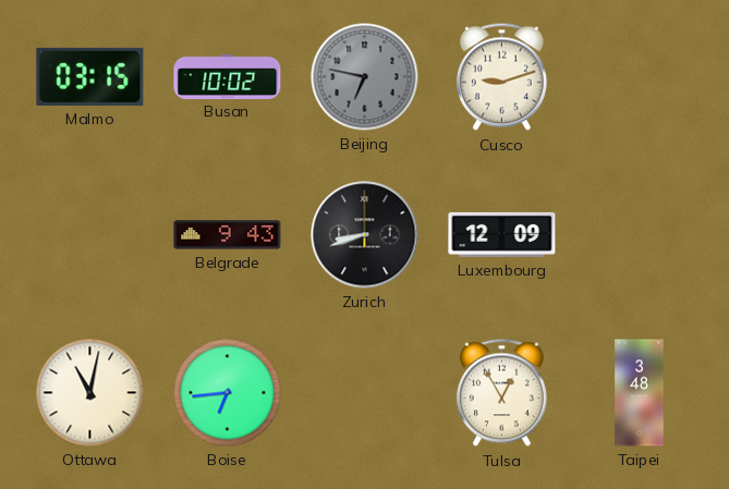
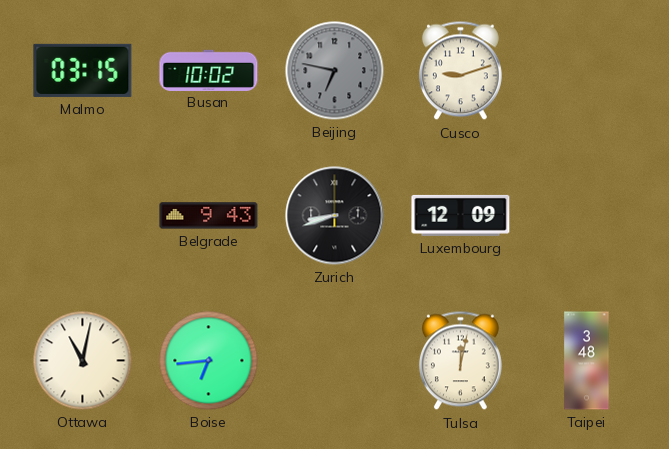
Tulsa: 12:55 -> 12:02
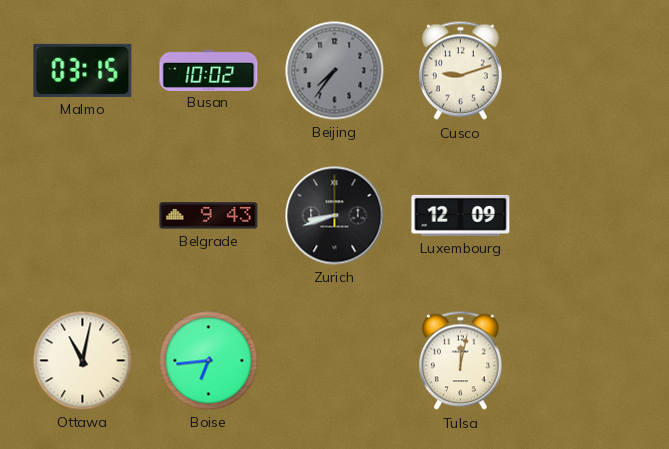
Beijing: 6:47 -> 7:36
Taipei: 3:48 -> none
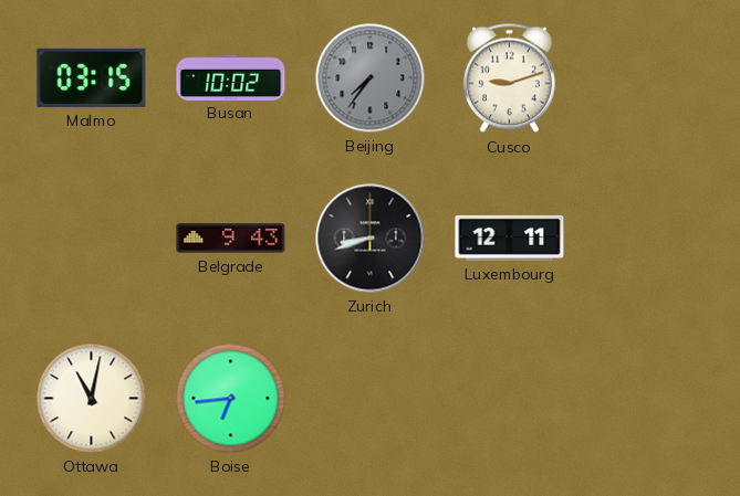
Luxembourg: 12:09 -> 12:11
Tulsa: 12:02 -> none
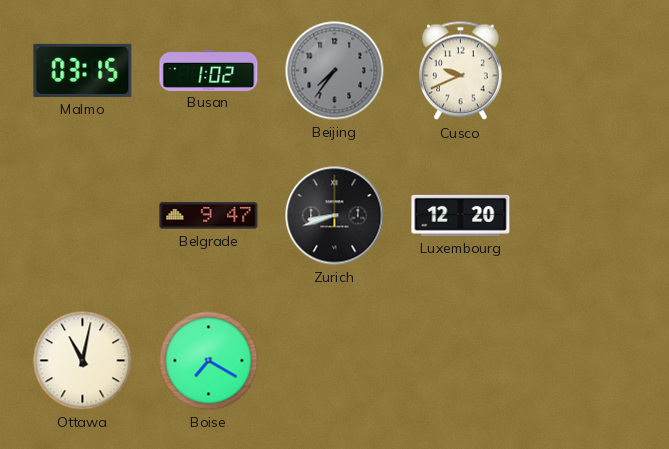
Busan: 10:02 -> 1:02
Cusco: 9:12 -> 9:41
Belgrade: 9:43 -> 9:47
Luxembourg: 12:11 -> 12:20
Boise: 6:44 -> 7:20
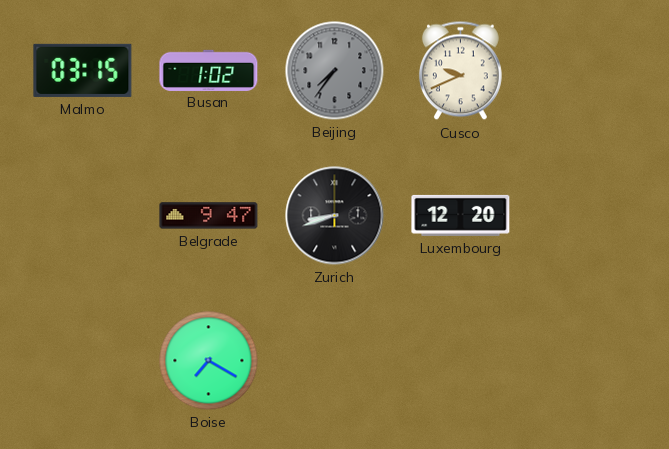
Ottawa: 11:02 -> none
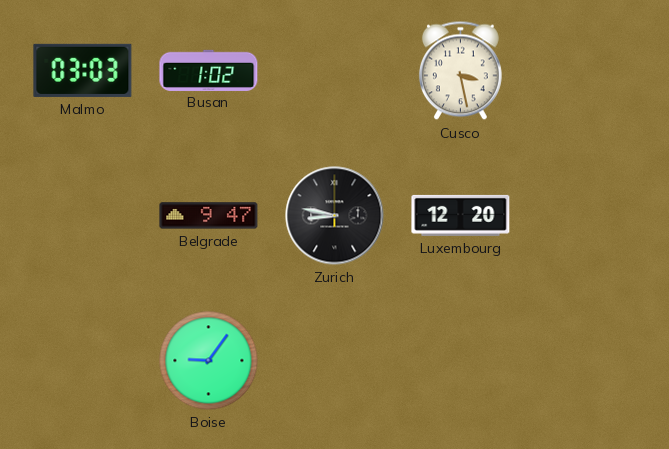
Malmo: 03:15 -> 03:03
Beijing: 7:36 -> none
Cusco: 9:41 -> 3:28
Zurich: 8:42 -> 8:47
Boise: 7:20 -> 9:06
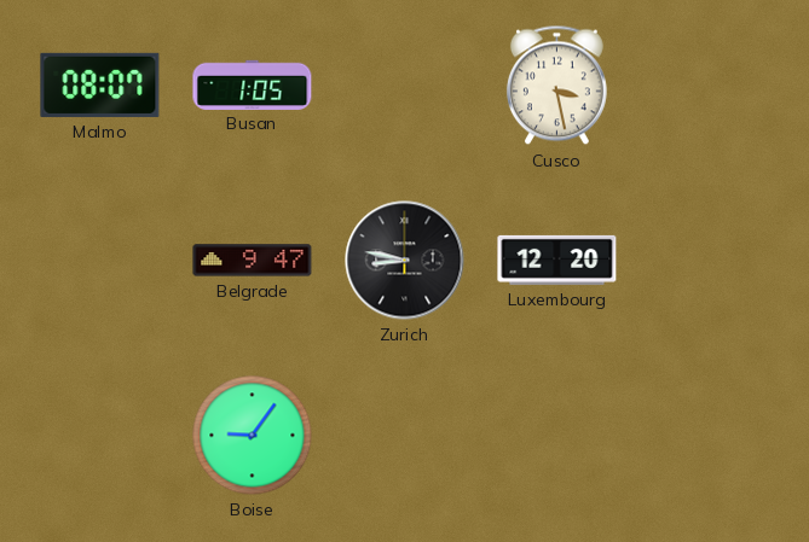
Malmo: 03:03 -> 08:07
Busan: 1:02 -> 1:05
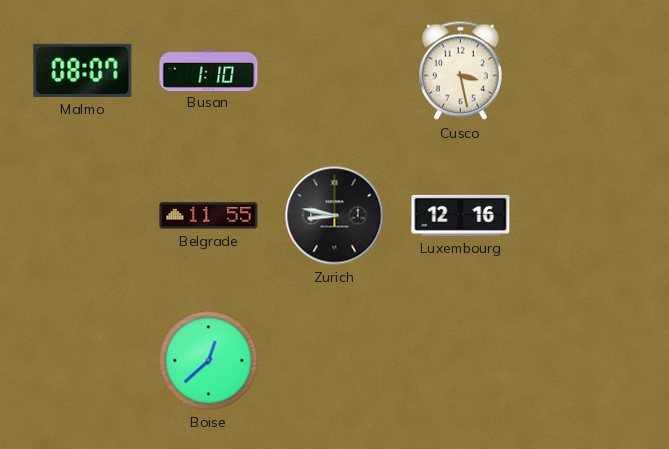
Busan: 1:05 -> 1:10
Belgrade: 9:47 -> 11:55
Luxembourg: 12:20 -> 12:16
Boise: 9:06 -> 12:38
